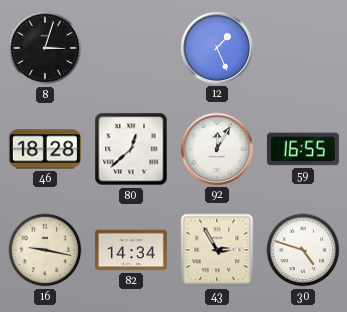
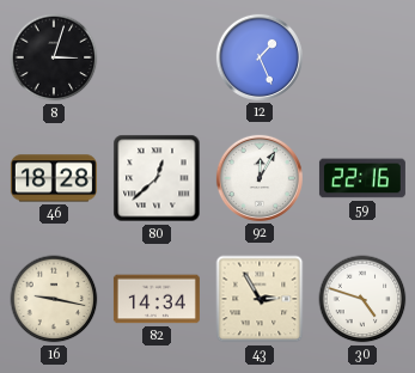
59: 16:55 -> 22:16
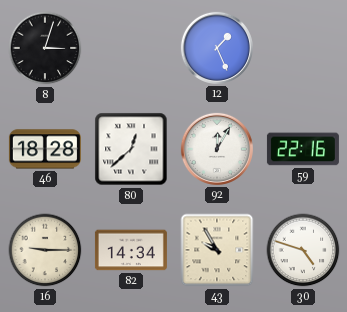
16: 9:17 -> 9:15
43: 2:55 -> 9:55
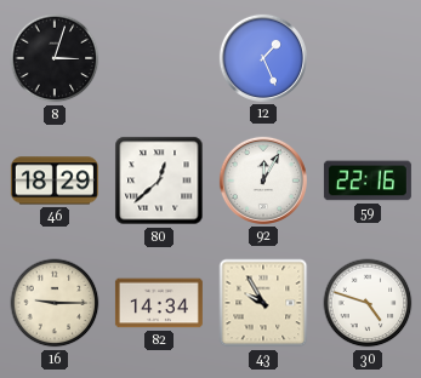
46: 18:28 -> 18:29
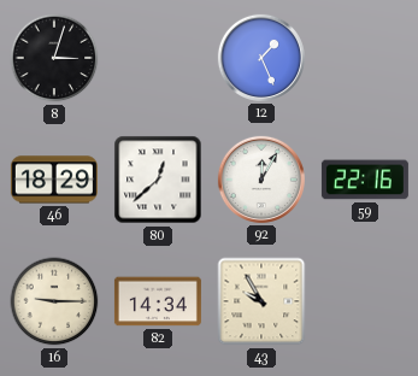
30: 4:48 -> none
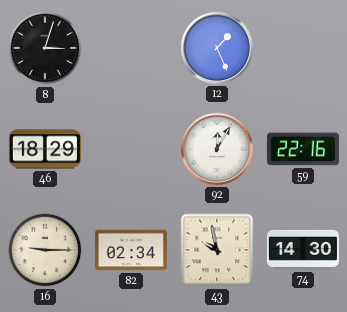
80: 12:38 -> none
82: 14:34 -> 02:34
43: 9:55 -> 9:58
74: none -> 14:30
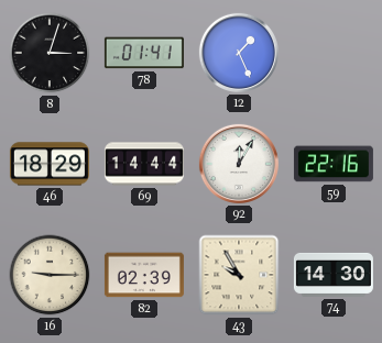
78: none -> 01:41
69: none -> 14:44
82: 02:34 -> 02:39
43: 9:58 -> 9:55
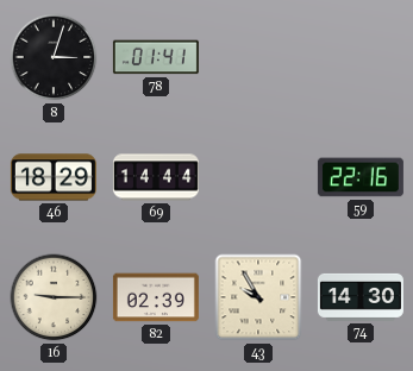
12: 1:26 -> none
92: 12:05 -> none
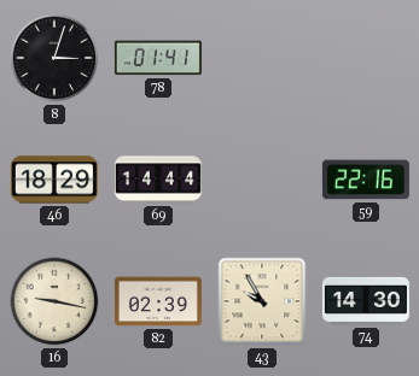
16: 9:15 -> 9:17
